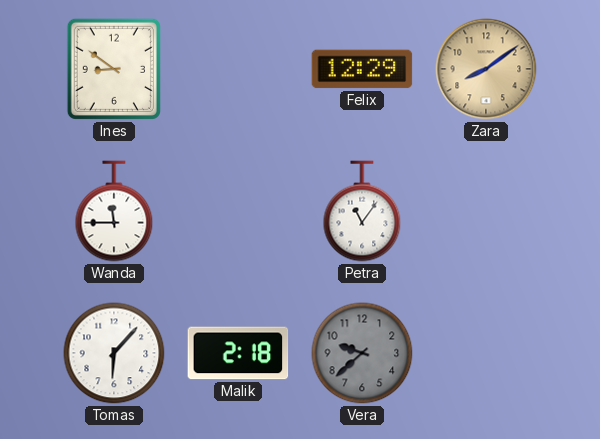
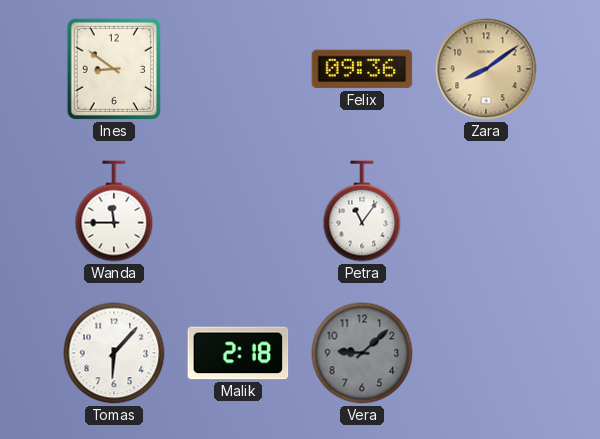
Felix: 12:29 -> 09:36
Vera: 9:38 -> 9:08
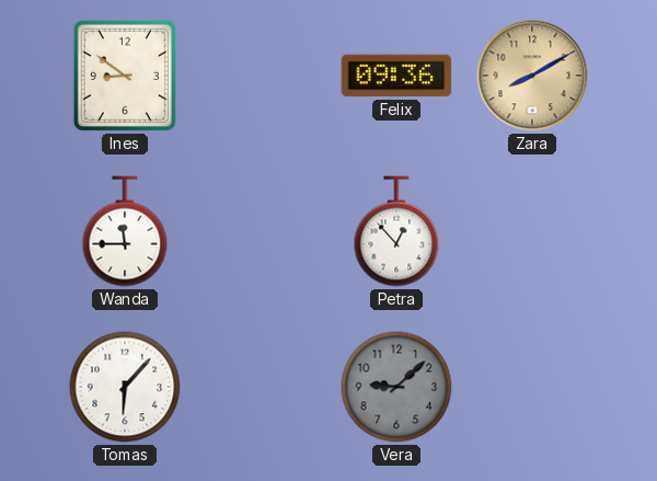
Zara: 8:09 -> 8:10
Petra: 11:06 -> 12:53
Malik: 2:18 -> none
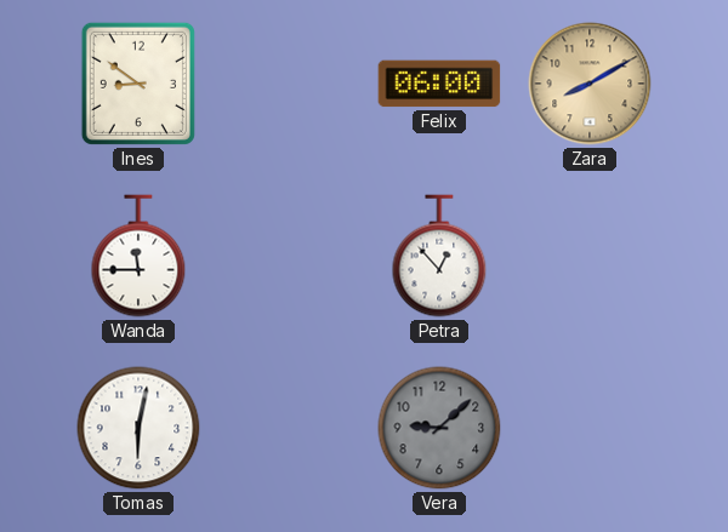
Felix: 09:36 -> 06:00
Tomas: 6:07 -> 6:02
